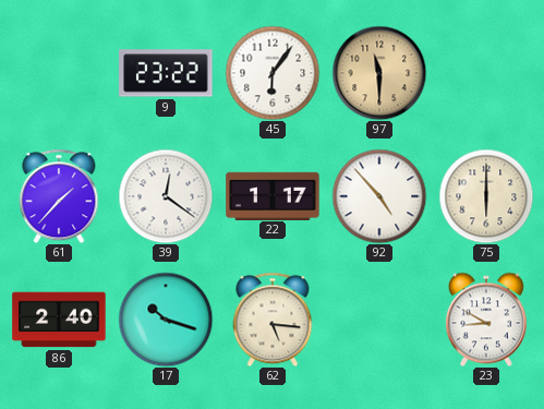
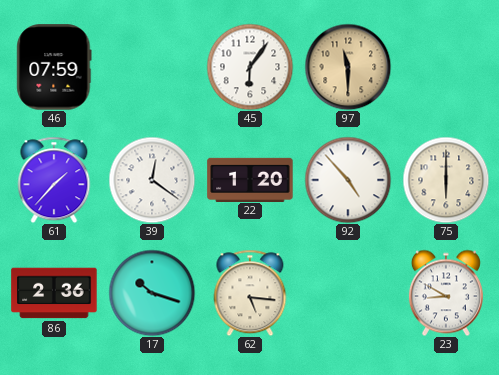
46: none -> 07:59
9: 23:22 -> none
22: 1:17 -> 1:20
86: 2:40 -> 2:36
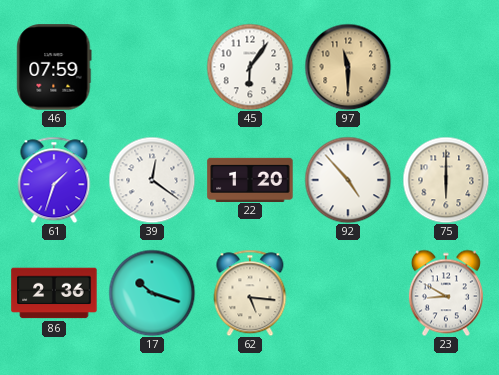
61: 1:37 -> 1:33
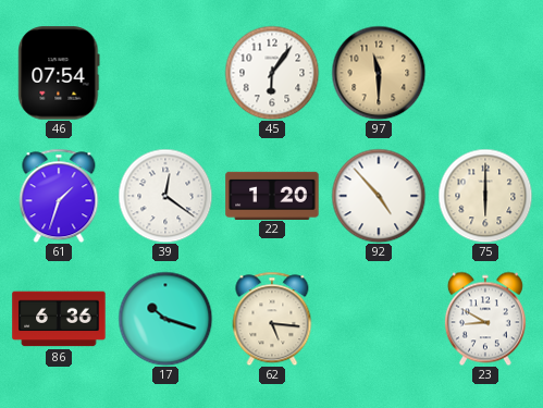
46: 07:59 -> 07:54
86: 2:36 -> 6:36
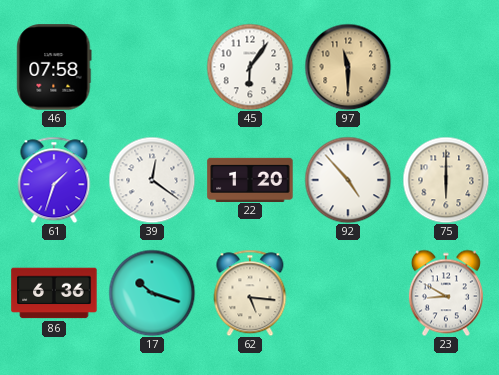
46: 07:54 -> 07:58
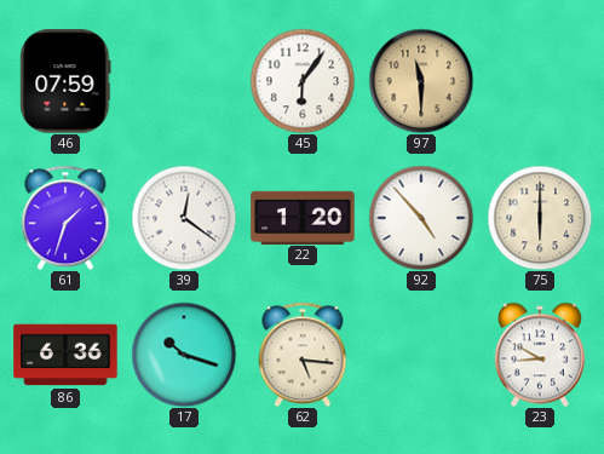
46: 07:58 -> 07:59
